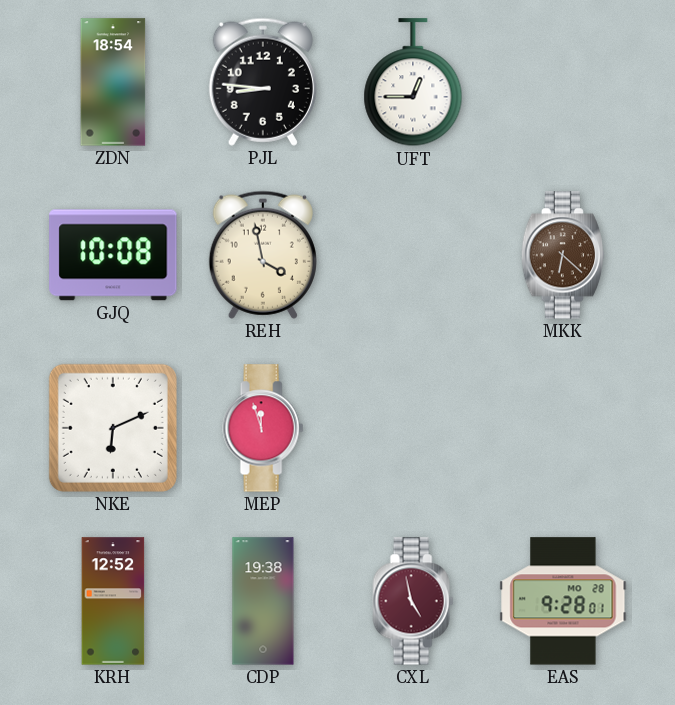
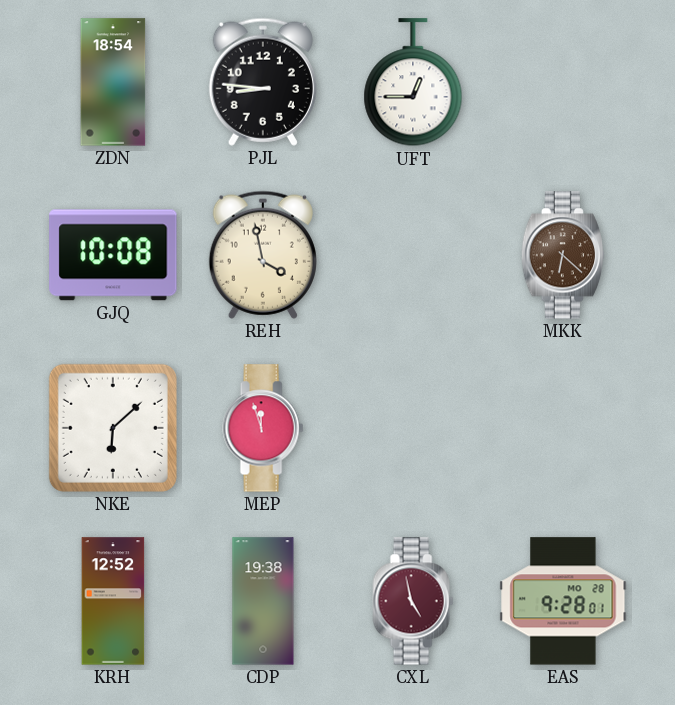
NKE: 6:11 -> 6:08
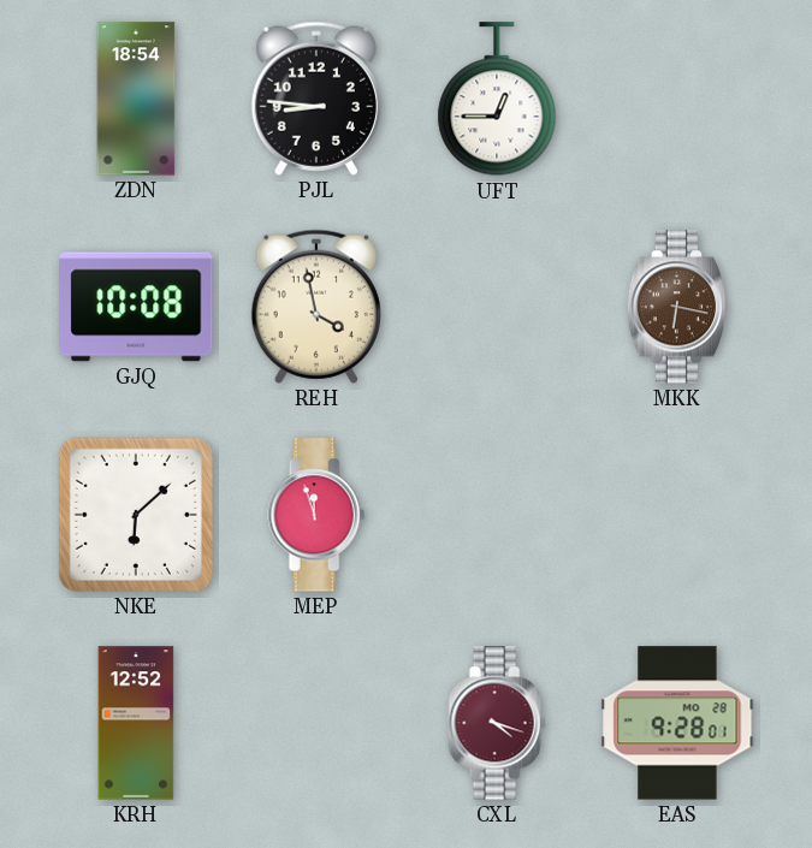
MKK: 6:22 -> 6:17
CDP: 19:38 -> none
CXL: 4:58 -> 4:18
